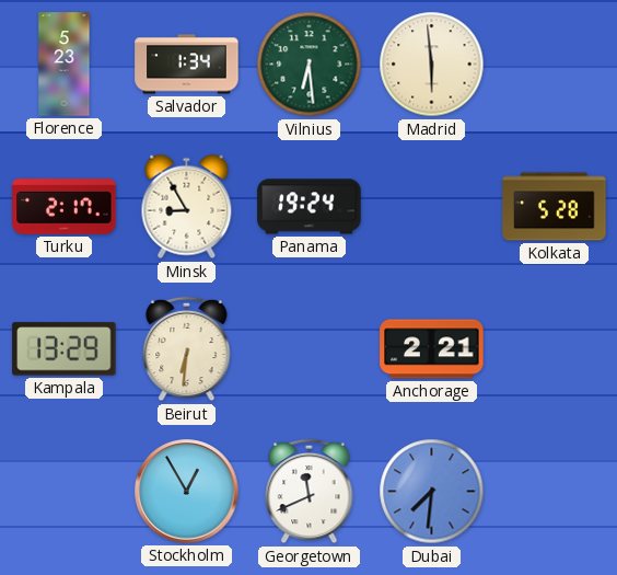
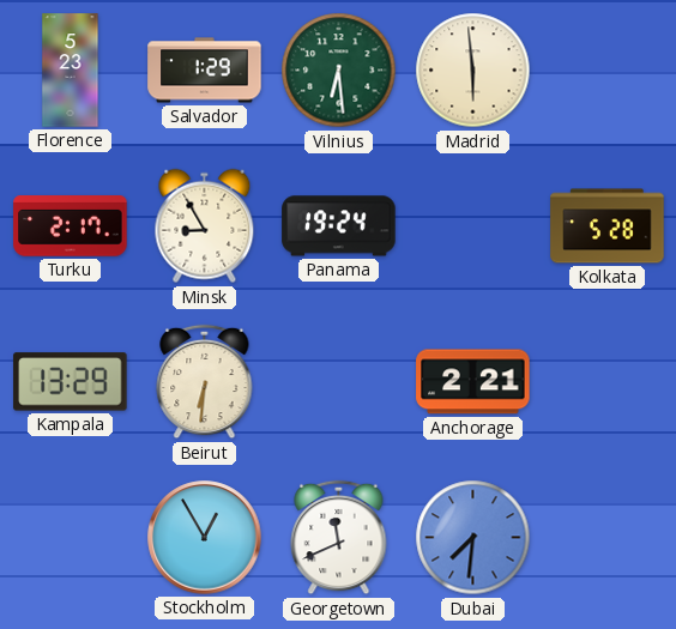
Salvador: 1:34 -> 1:29
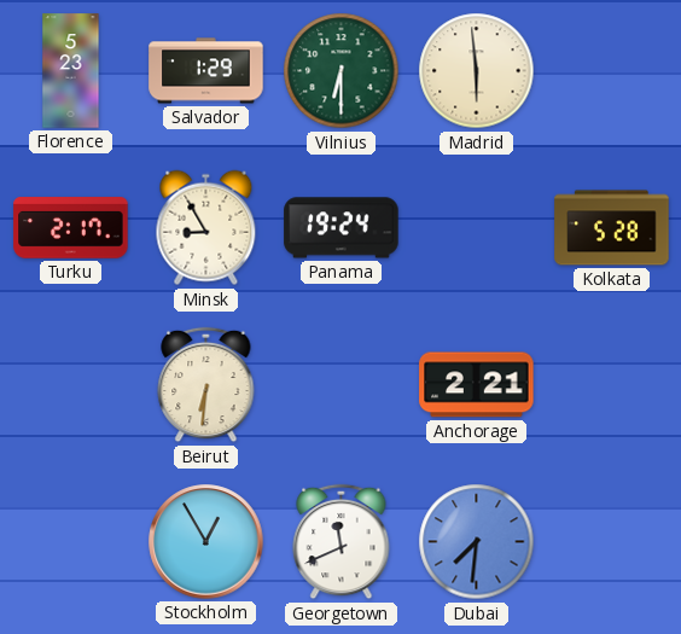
Vilnius: 6:29 -> 6:30
Kampala: 13:29 -> none
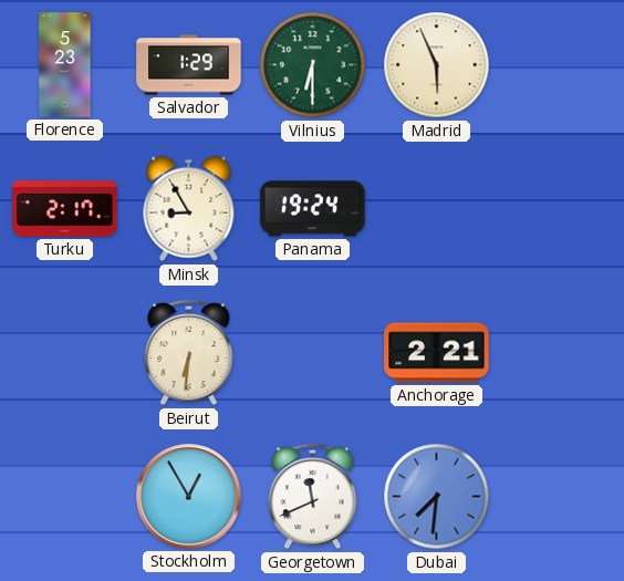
Madrid: 5:59 -> 5:56
Kolkata: 5:28 -> none
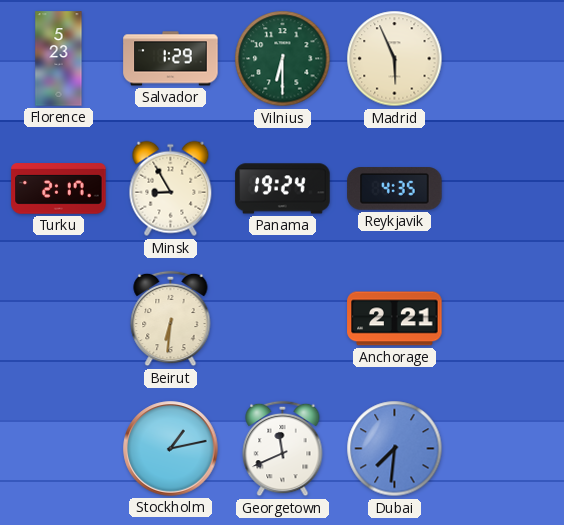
Reykjavik: none -> 4:35
Stockholm: 12:55 -> 1:13
